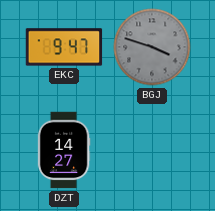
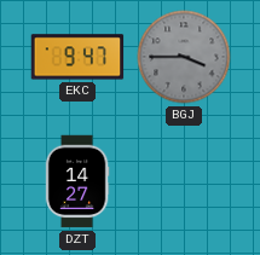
BGJ: 3:48 -> 3:45
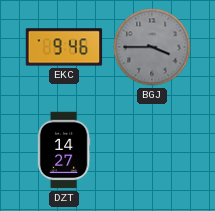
EKC: 9:47 -> 9:46
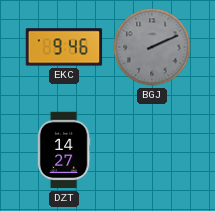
BGJ: 3:45 -> 2:11
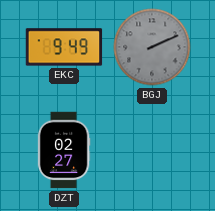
EKC: 9:46 -> 9:49
DZT: 14:27 -> 02:27
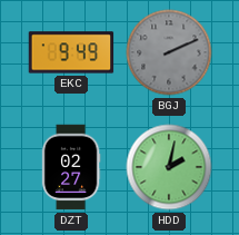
HDD: none -> 2:02
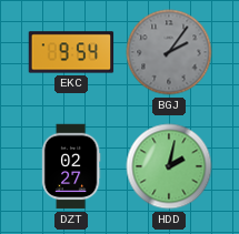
EKC: 9:49 -> 9:54
BGJ: 2:11 -> 2:06
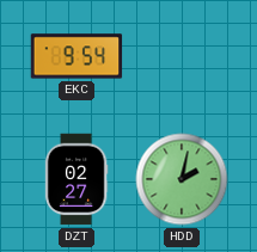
BGJ: 2:06 -> none
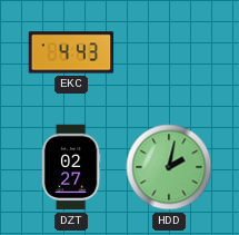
EKC: 9:54 -> 4:43
